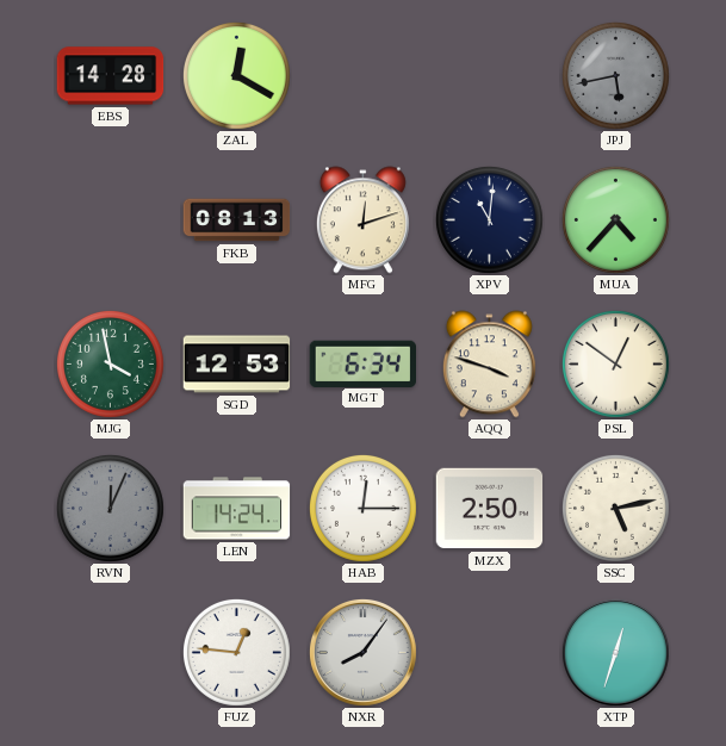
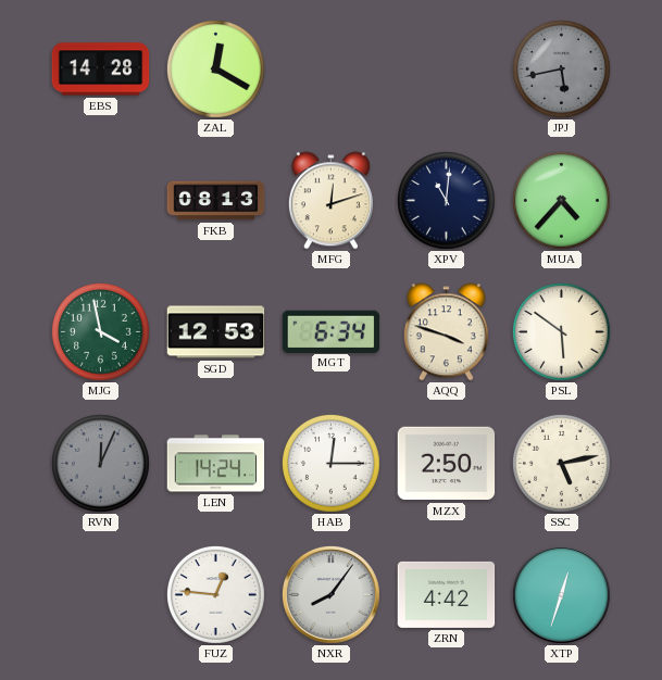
PSL: 12:51 -> 5:51
ZRN: none -> 4:42
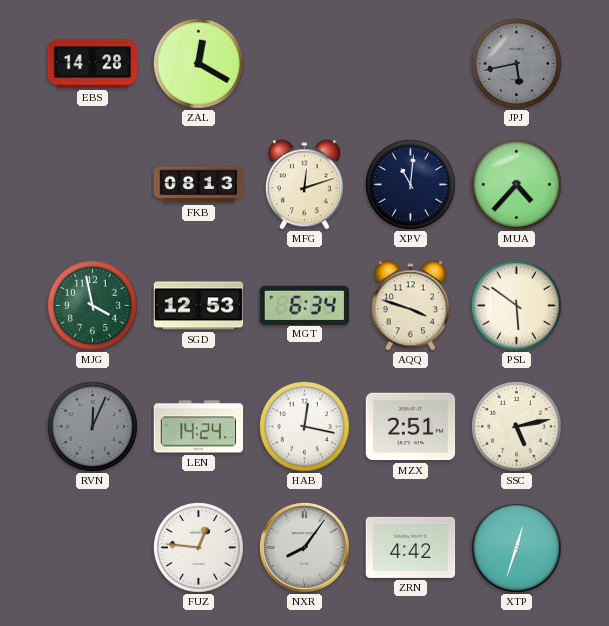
HAB: 12:15 -> 12:17
MZX: 2:50 -> 2:51
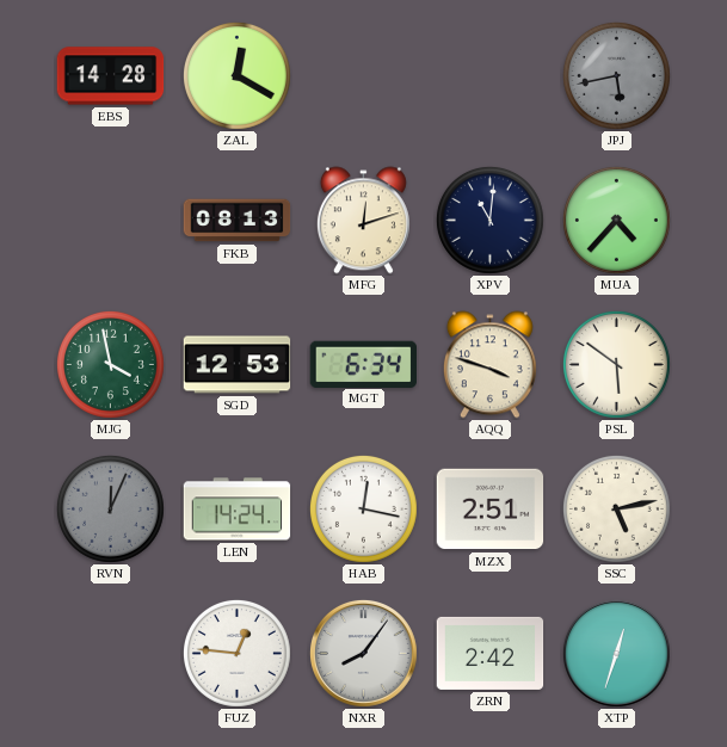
ZRN: 4:42 -> 2:42
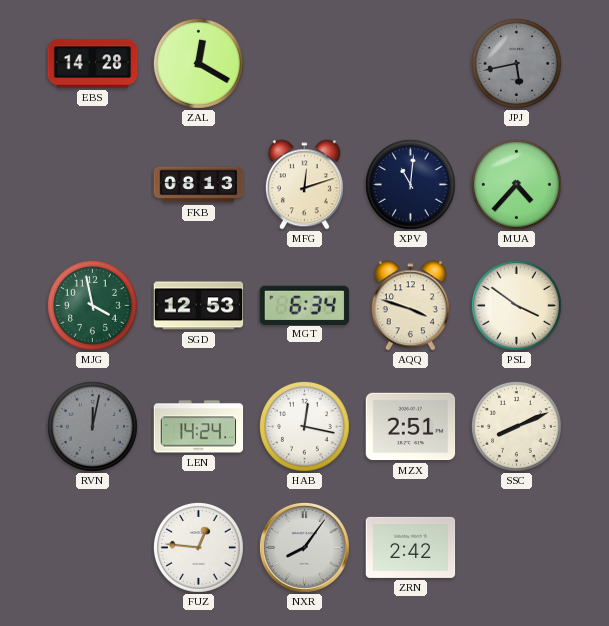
PSL: 5:51 -> 3:51
RVN: 12:04 -> 12:02
SSC: 5:13 -> 8:11
XTP: 12:33 -> none
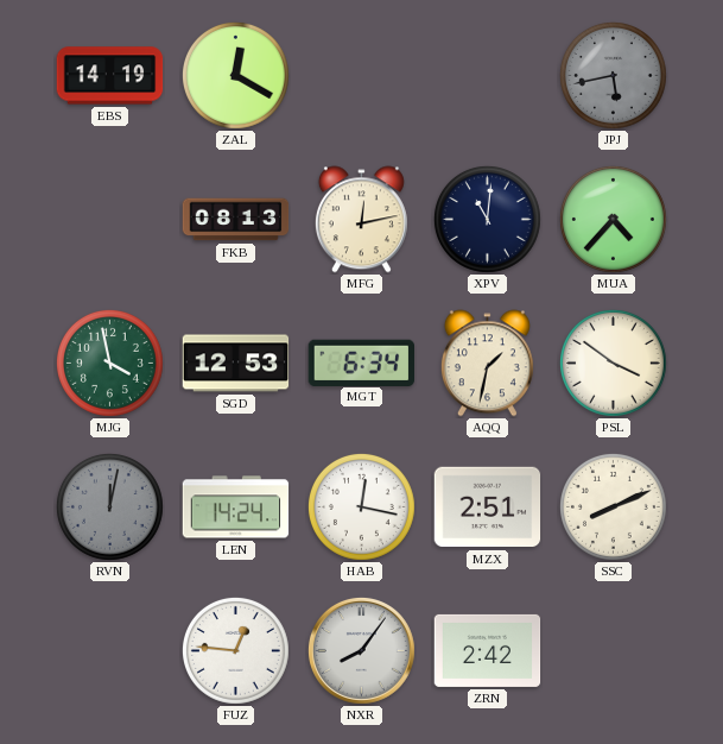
EBS: 14:28 -> 14:19
MFG: 12:12 -> 12:13
AQQ: 3:48 -> 1:32
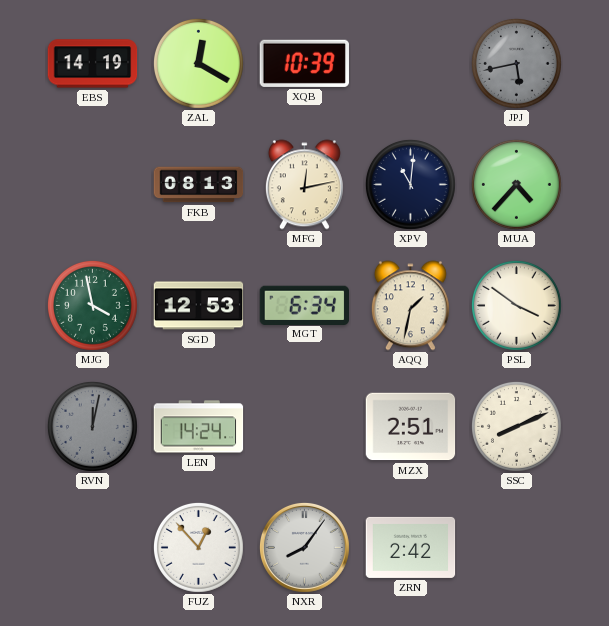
XQB: none -> 10:39
HAB: 12:17 -> none
FUZ: 12:46 -> 12:53
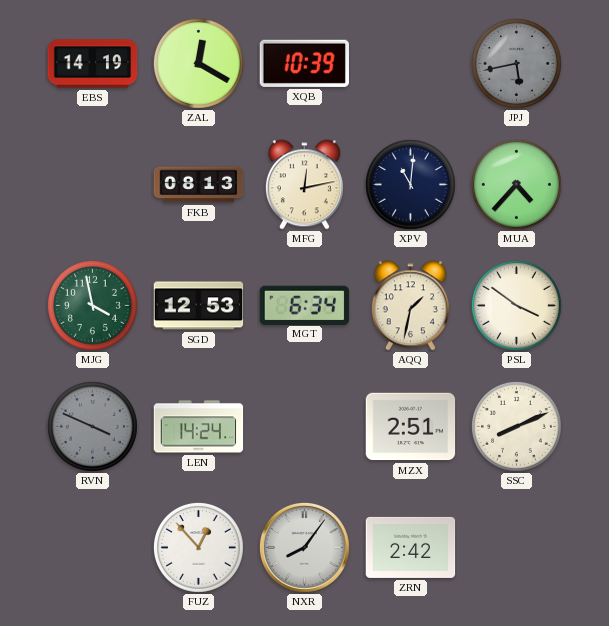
RVN: 12:02 -> 3:49
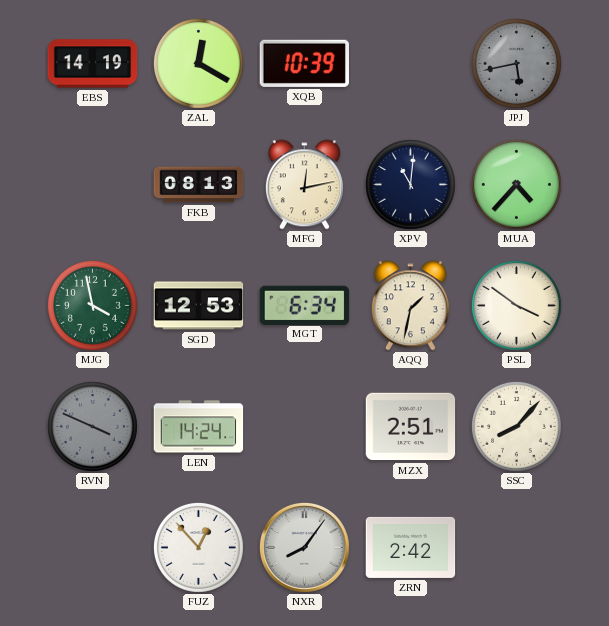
SSC: 8:11 -> 8:07
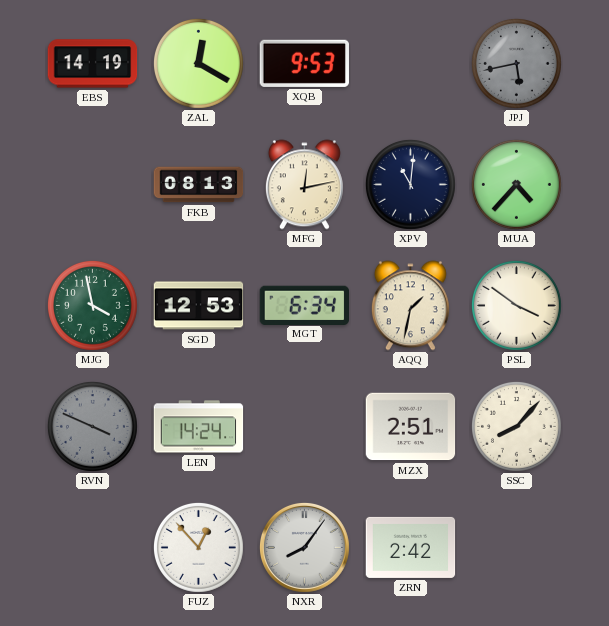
XQB: 10:39 -> 9:53
